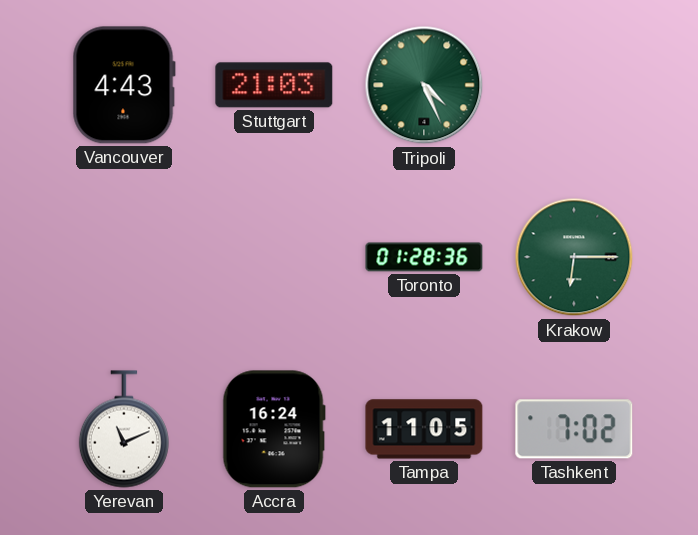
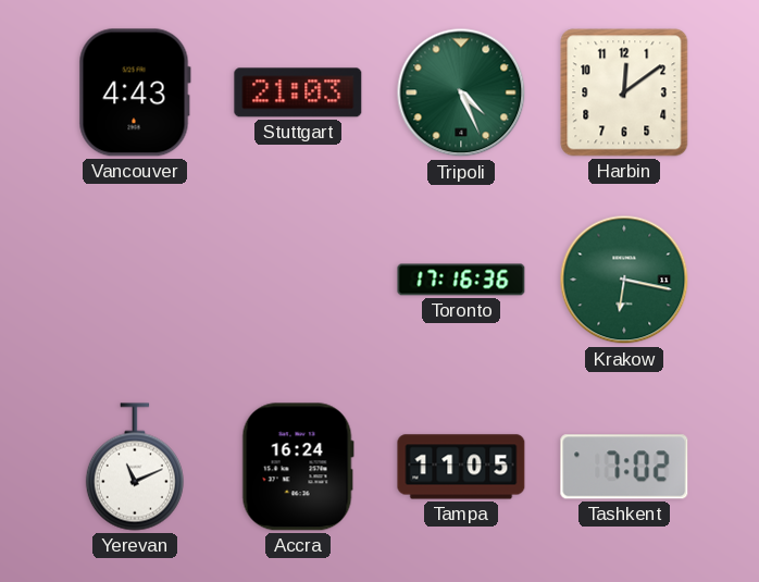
Harbin: none -> 12:09
Toronto: 01:28 -> 17:16
Krakow: 6:15 -> 6:17
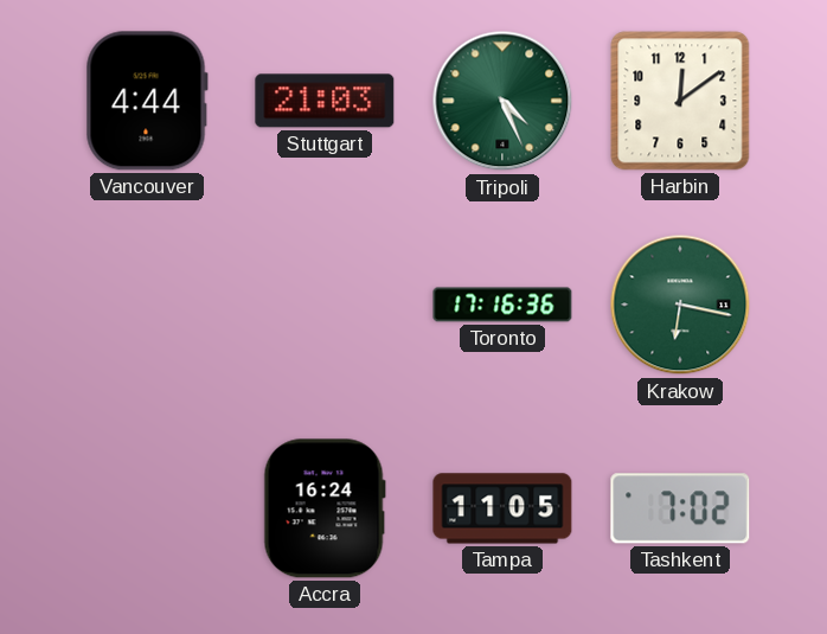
Vancouver: 4:43 -> 4:44
Yerevan: 11:11 -> none
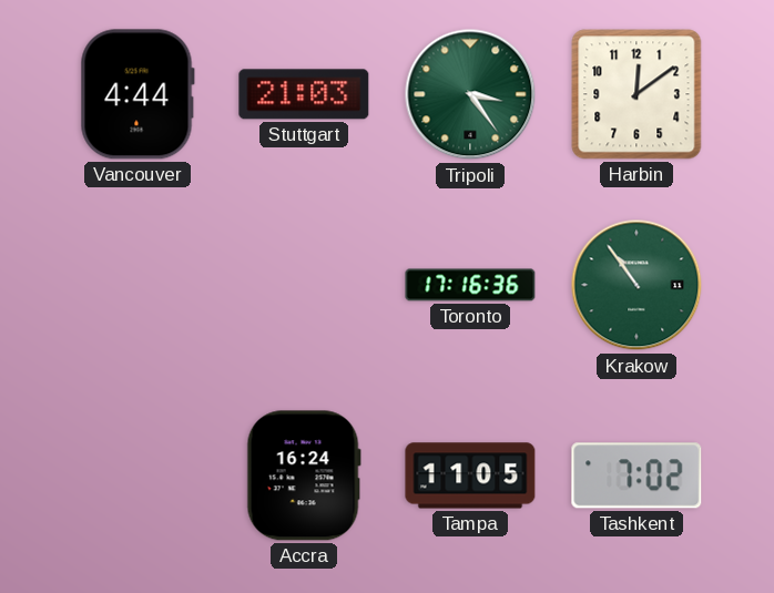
Tripoli: 4:26 -> 3:24
Krakow: 6:17 -> 10:54
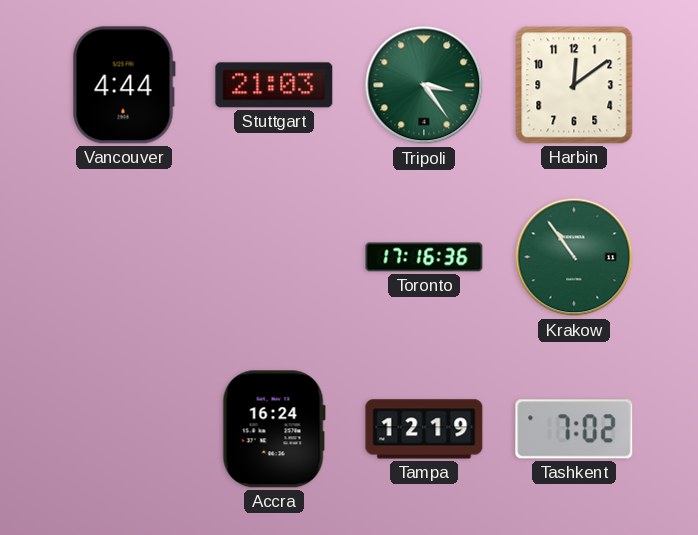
Tampa: 11:05 -> 12:19
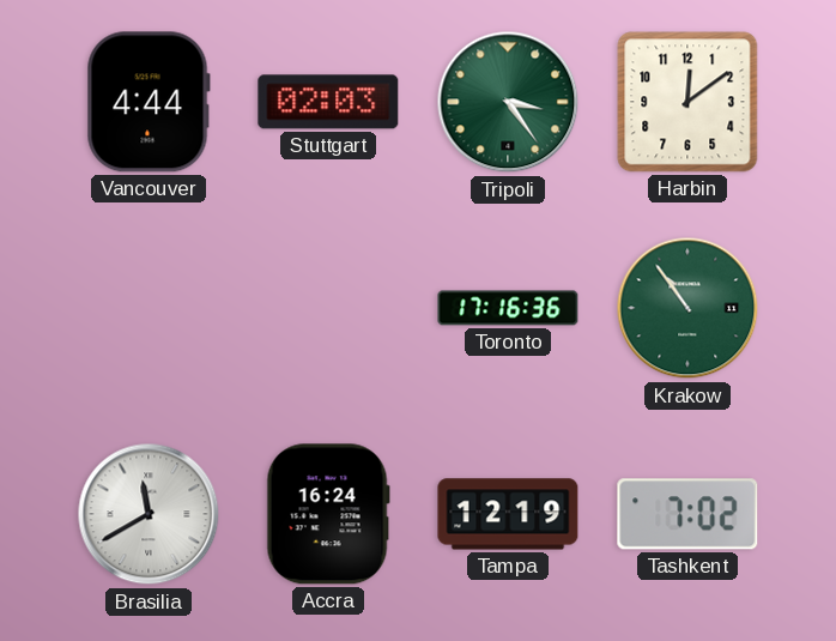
Stuttgart: 21:03 -> 02:03
Brasilia: none -> 11:40
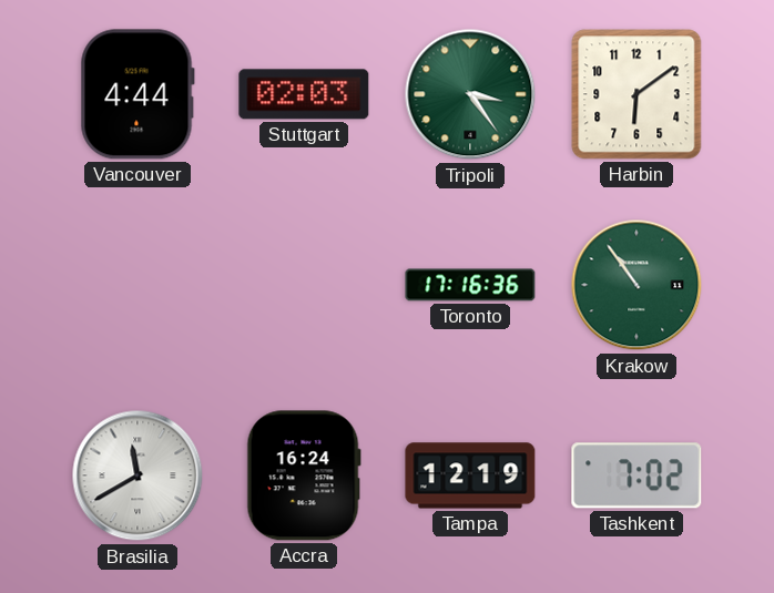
Harbin: 12:09 -> 6:09
